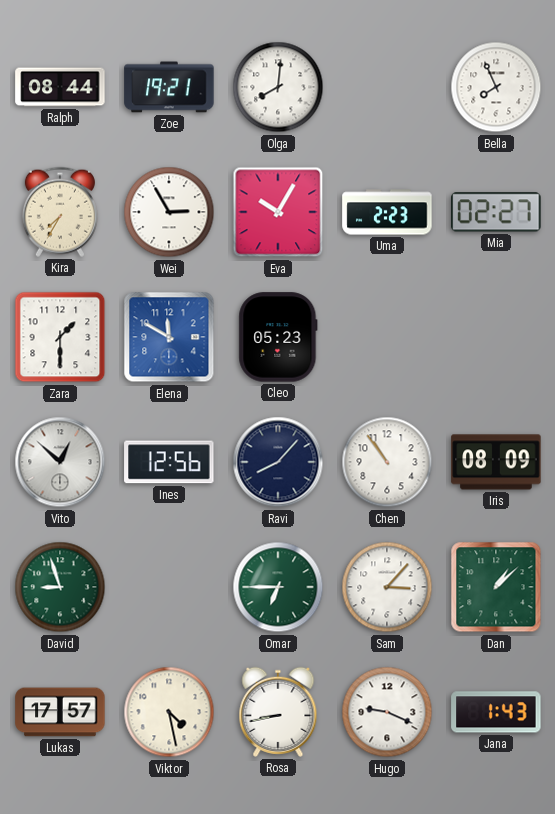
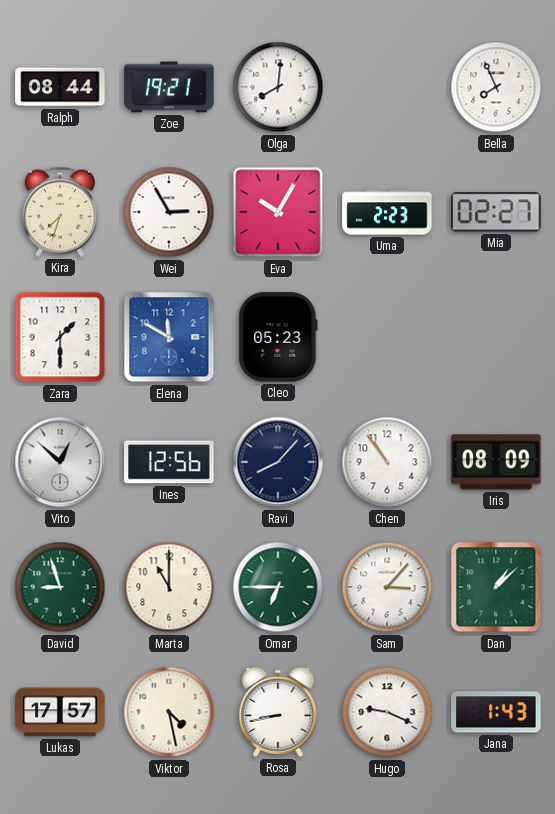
Kira: 7:35 -> 7:33
Marta: none -> 11:00
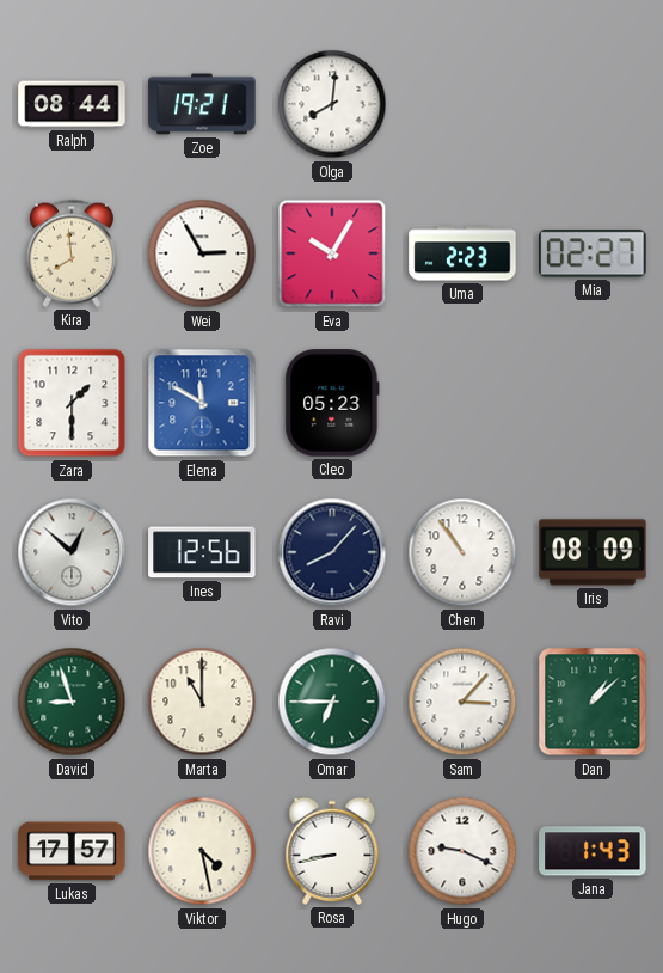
Bella: 7:56 -> none
Kira: 7:33 -> 7:59
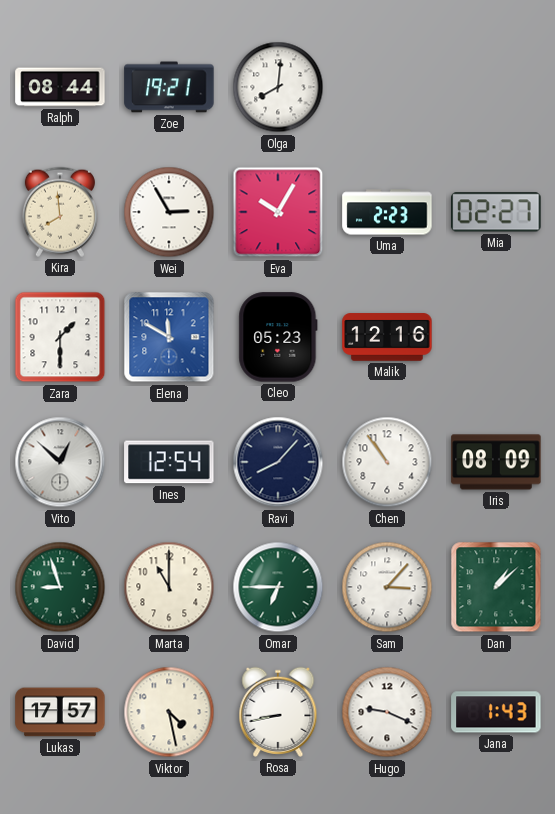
Malik: none -> 12:16
Ines: 12:56 -> 12:54
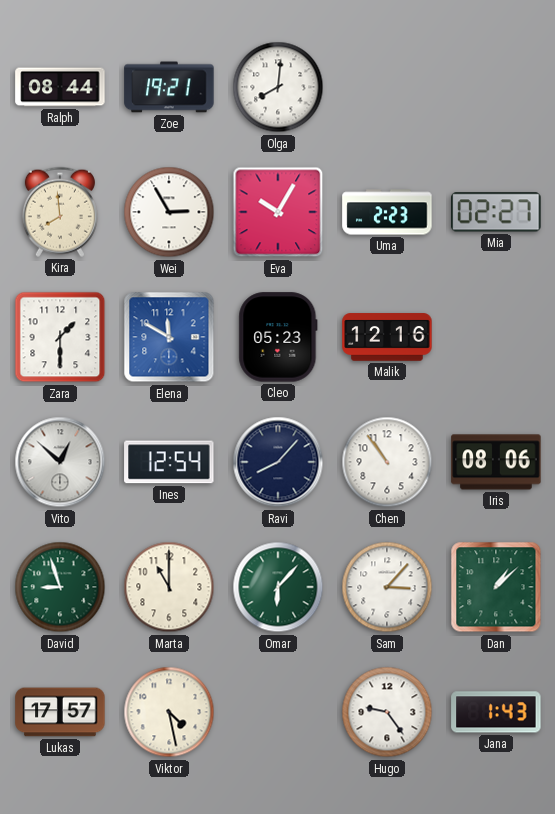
Iris: 08:09 -> 08:06
Omar: 6:45 -> 6:07
Rosa: 8:43 -> none
Hugo: 9:19 -> 9:24
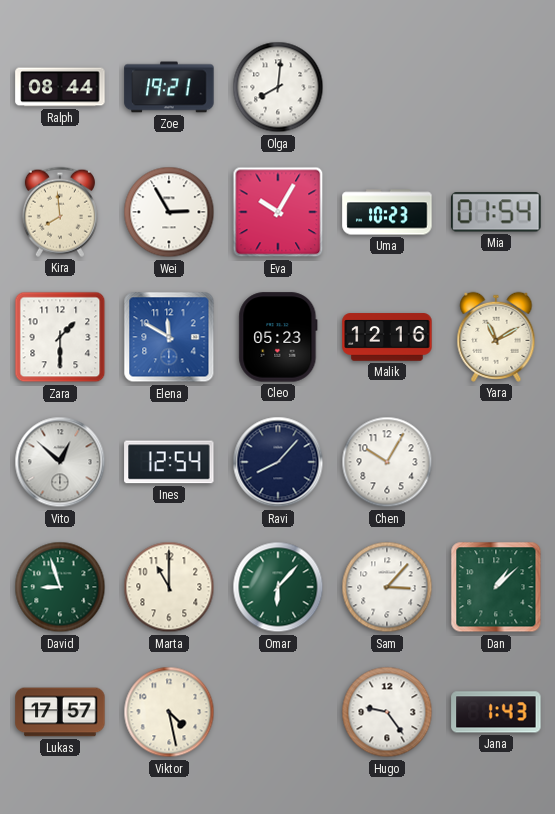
Uma: 2:23 -> 10:23
Mia: 02:27 -> 01:54
Yara: none -> 11:10
Chen: 10:54 -> 10:05
Iris: 08:06 -> none
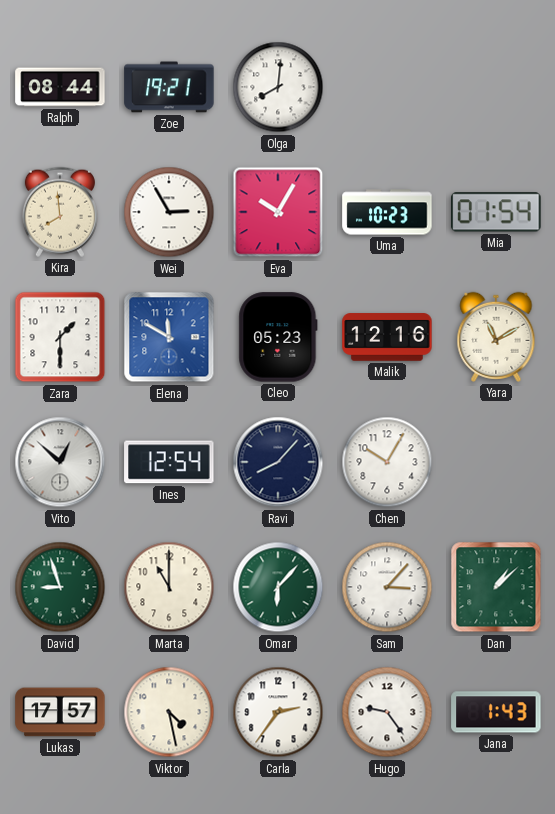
Carla: none -> 2:36
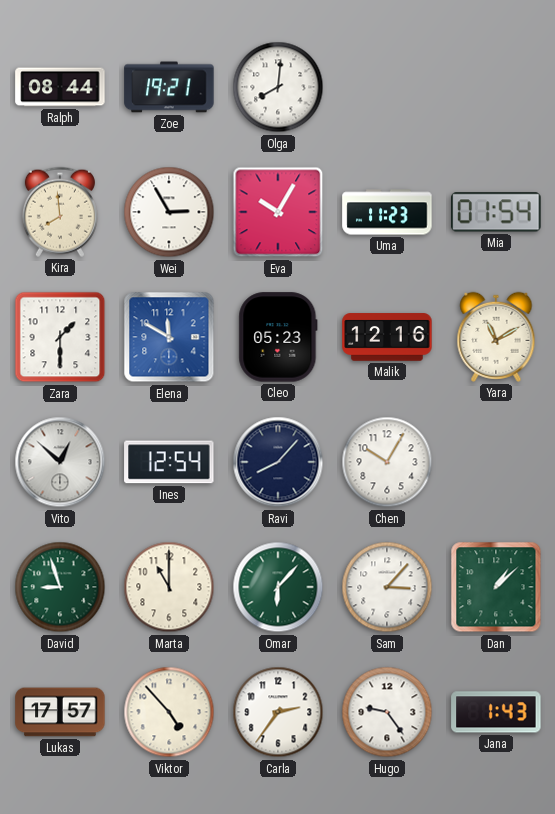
Uma: 10:23 -> 11:23
Viktor: 4:28 -> 4:53
